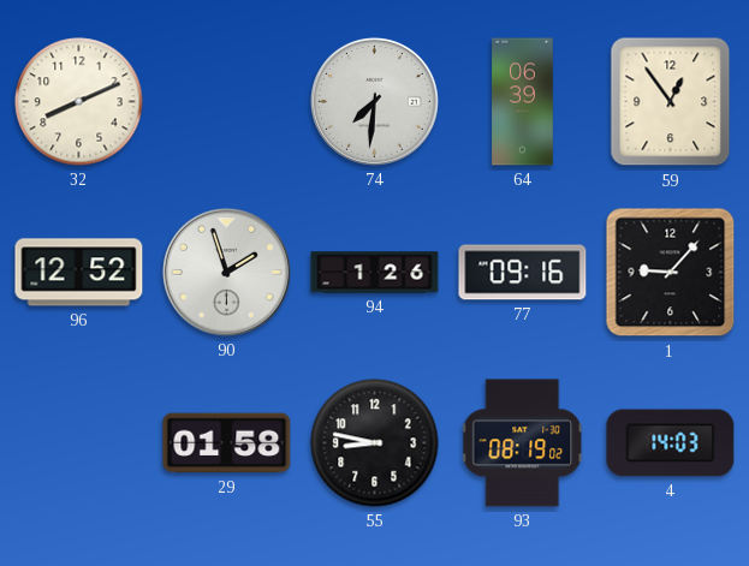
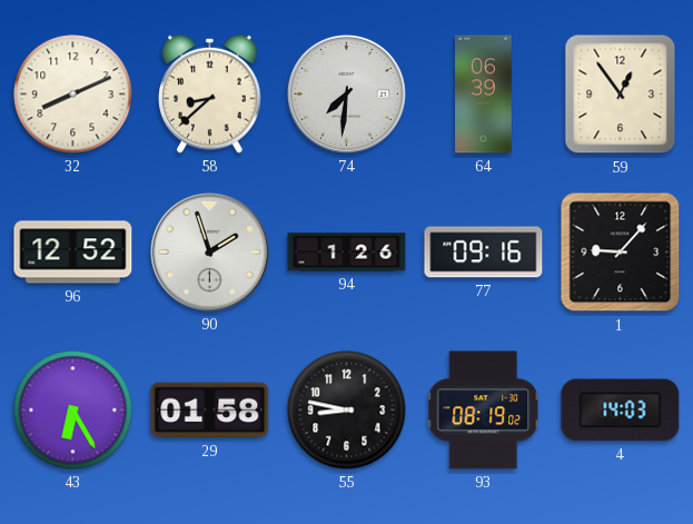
58: none -> 8:38
43: none -> 6:25
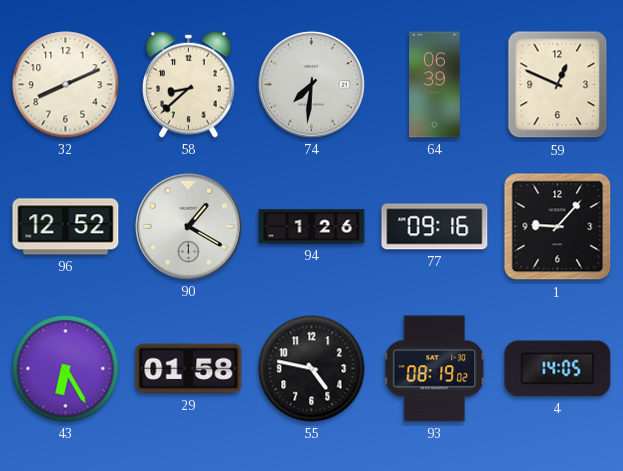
59: 12:54 -> 12:49
90: 1:57 -> 1:20
55: 8:47 -> 4:47
4: 14:03 -> 14:05
